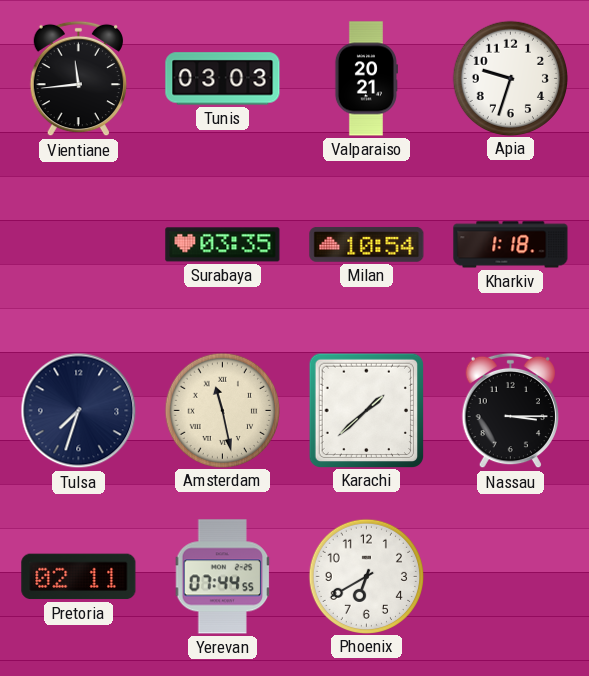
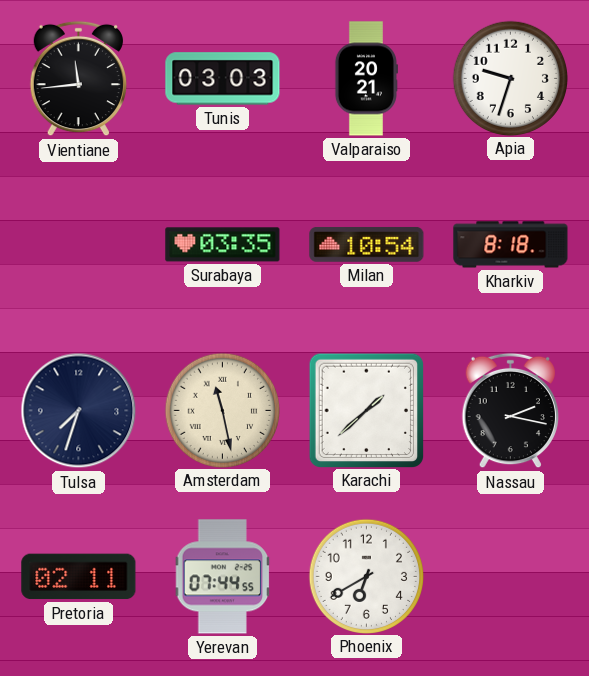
Kharkiv: 1:18 -> 8:18
Nassau: 3:15 -> 2:17
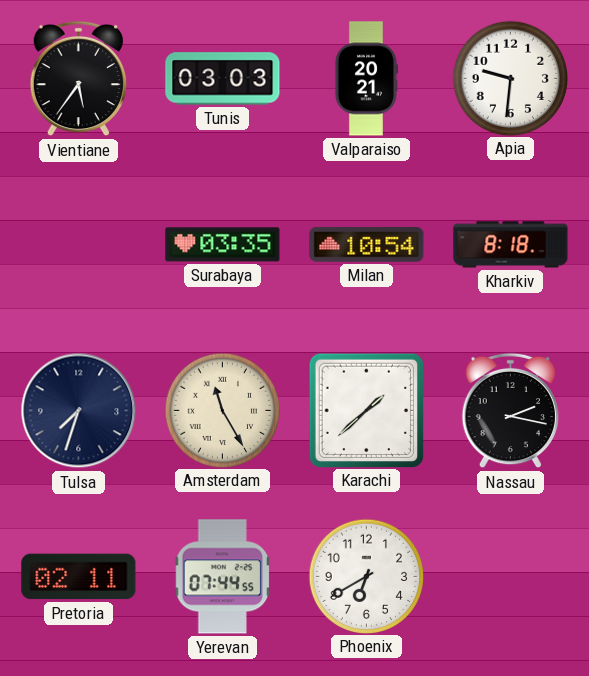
Vientiane: 11:44 -> 5:36
Apia: 9:33 -> 9:31
Amsterdam: 11:28 -> 11:25
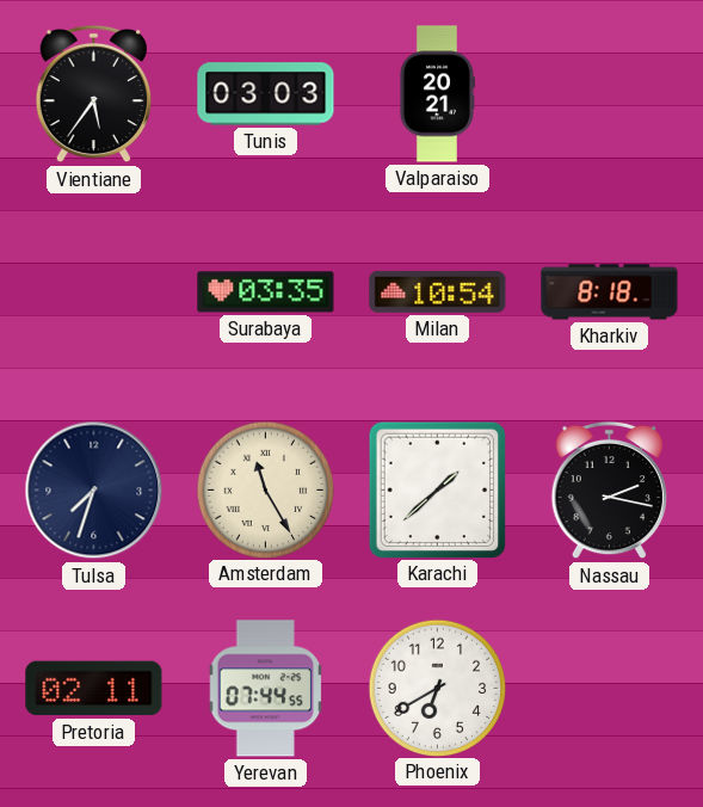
Apia: 9:31 -> none
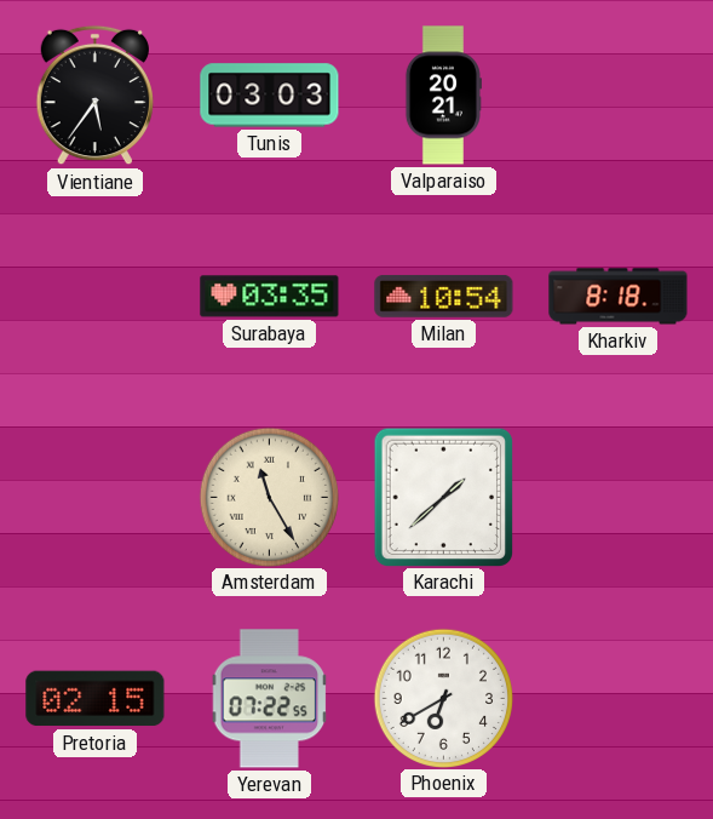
Tulsa: 7:33 -> none
Nassau: 2:17 -> none
Pretoria: 02:11 -> 02:15
Yerevan: 07:44 -> 07:22
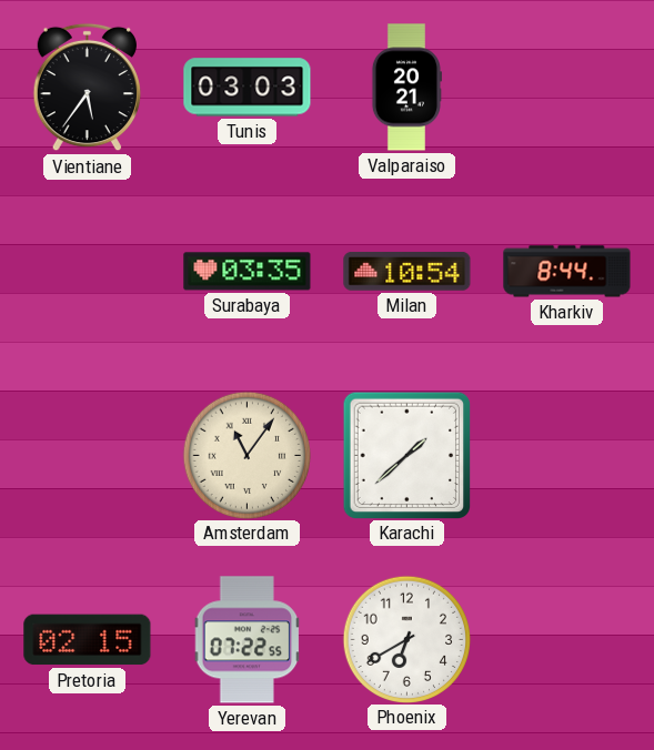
Kharkiv: 8:18 -> 8:44
Amsterdam: 11:25 -> 11:06
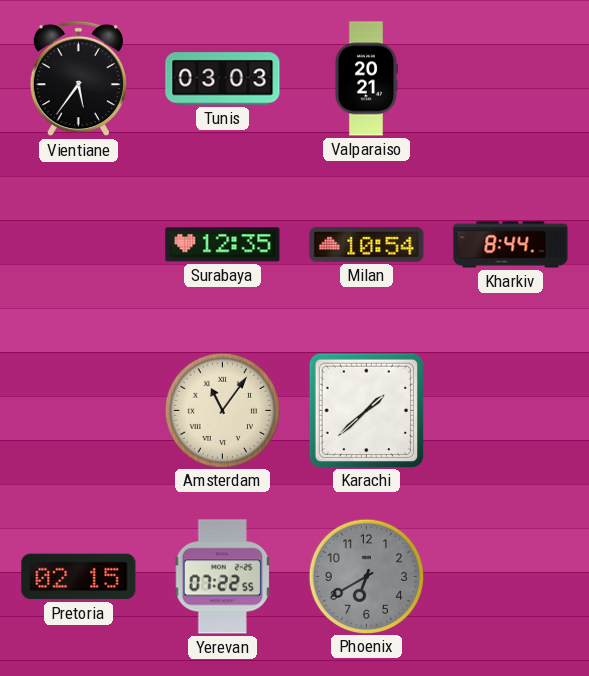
Surabaya: 03:35 -> 12:35
Phoenix dial: white -> grey
